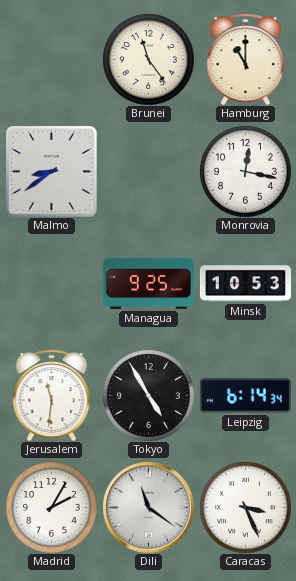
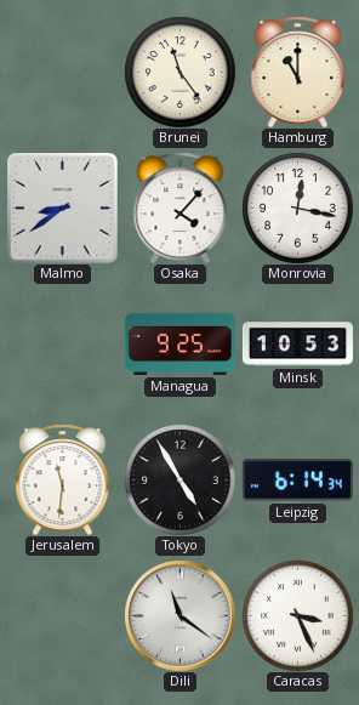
Osaka: none -> 4:07
Madrid: 2:05 -> none
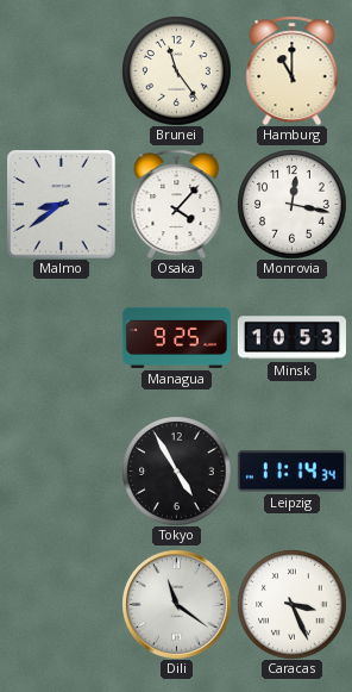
Jerusalem: 11:31 -> none
Leipzig: 6:14 -> 11:14
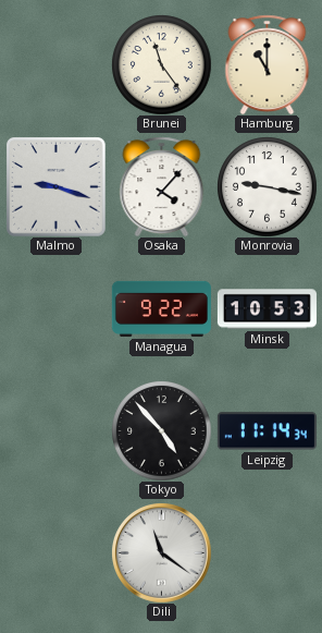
Malmo: 8:39 -> 9:18
Monrovia: 12:17 -> 9:17
Managua: 9:25 -> 9:22
Tokyo: 4:55 -> 4:53
Caracas: 3:26 -> none
